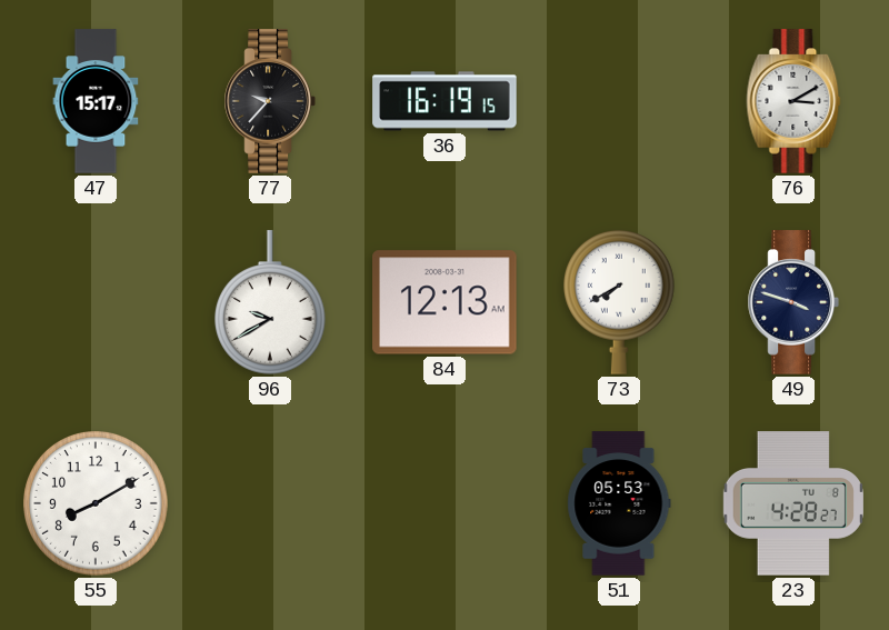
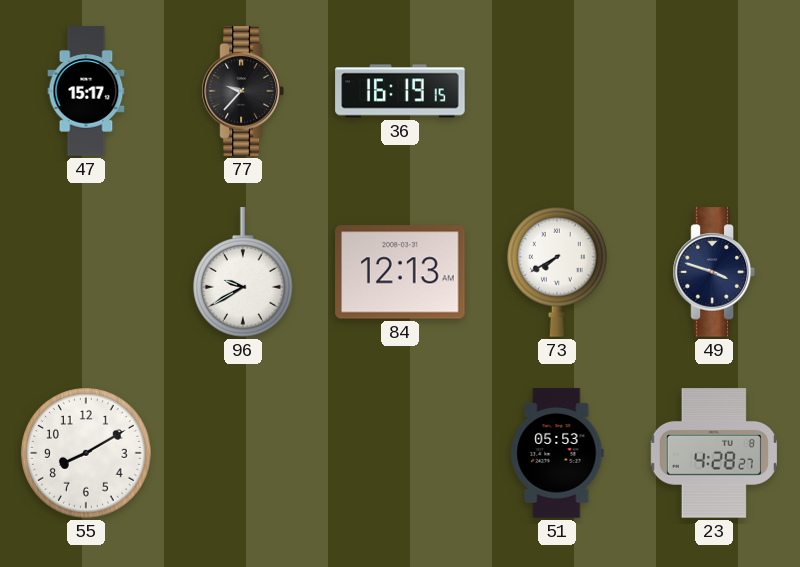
76: 3:10 -> none
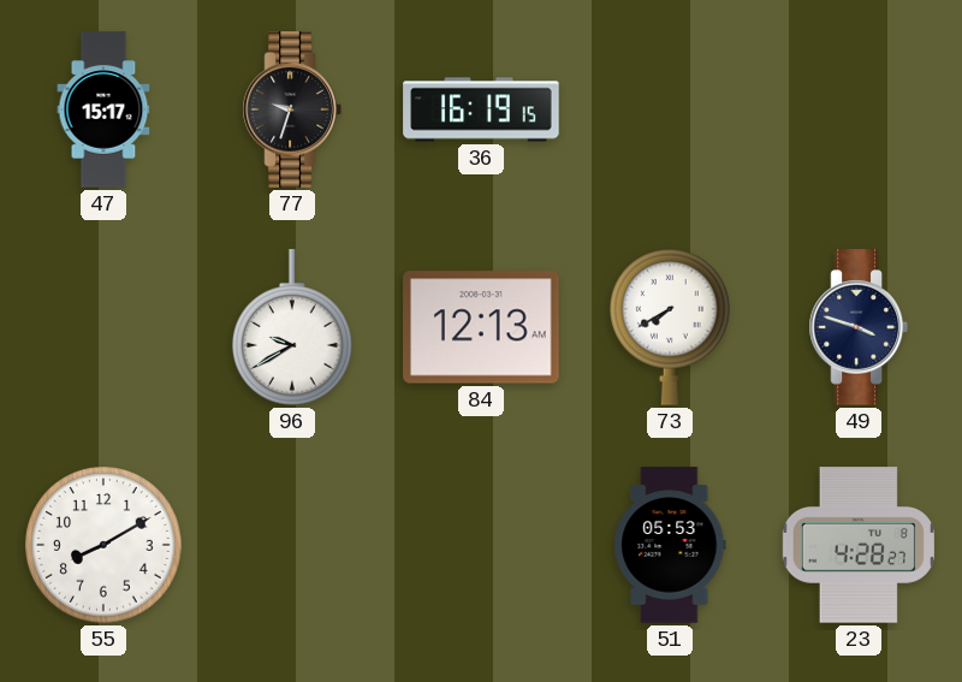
77: 9:37 -> 9:33
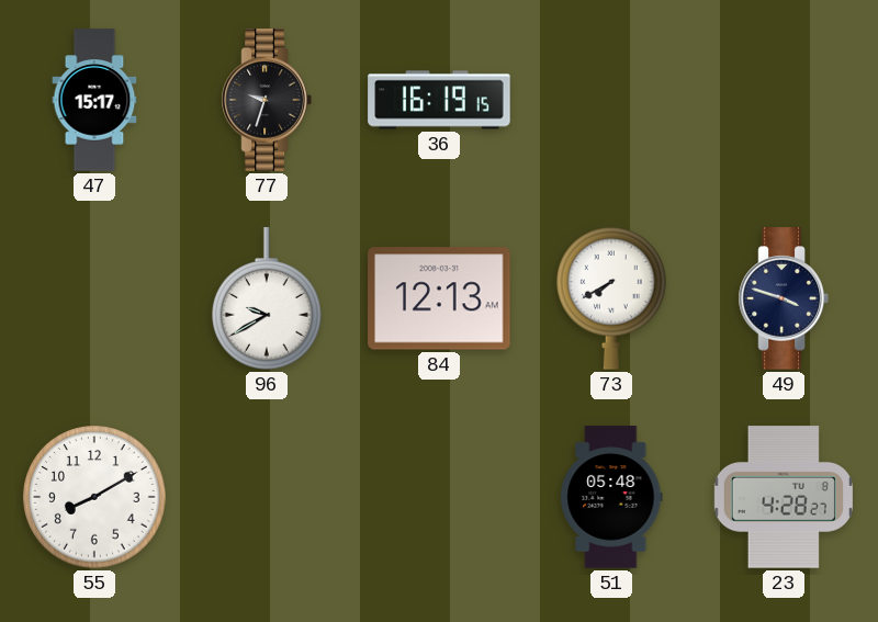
51: 05:53 -> 05:48
